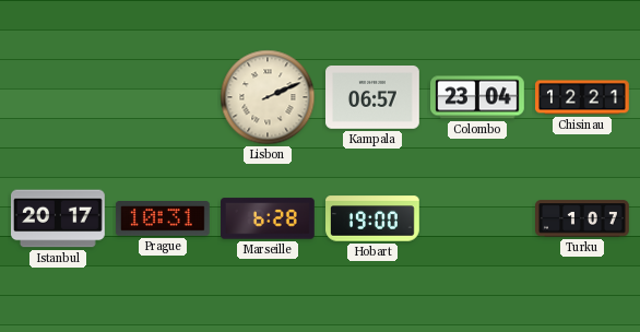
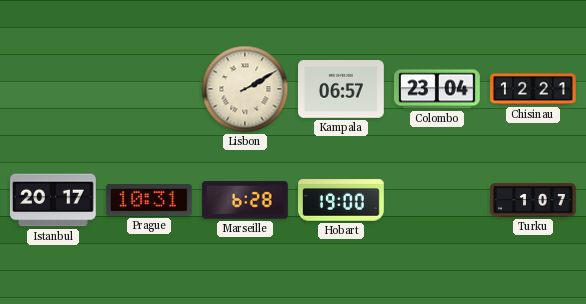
Lisbon: 2:11 -> 2:10
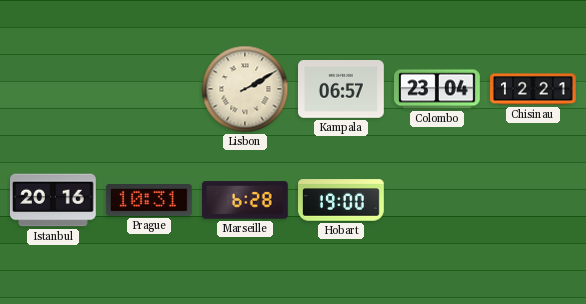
Istanbul: 20:17 -> 20:16
Turku: 1:07 -> none
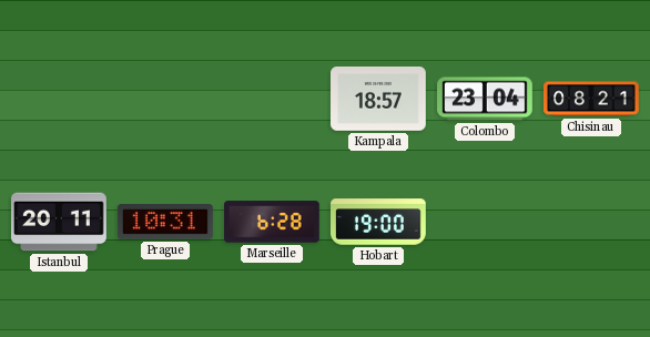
Lisbon: 2:10 -> none
Kampala: 06:57 -> 18:57
Chisinau: 12:21 -> 08:21
Istanbul: 20:16 -> 20:11
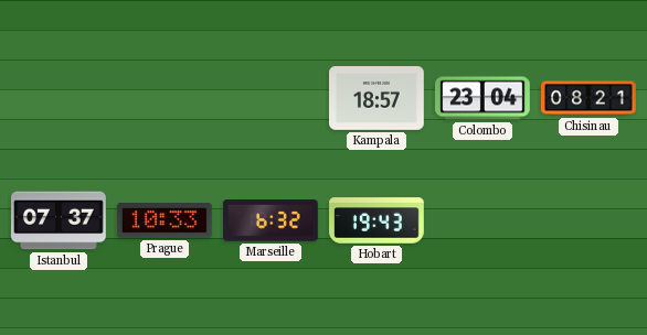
Istanbul: 20:11 -> 07:37
Prague: 10:31 -> 10:33
Marseille: 6:28 -> 6:32
Hobart: 19:00 -> 19:43
